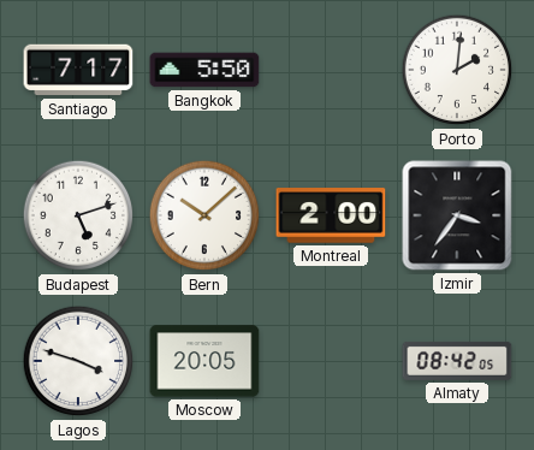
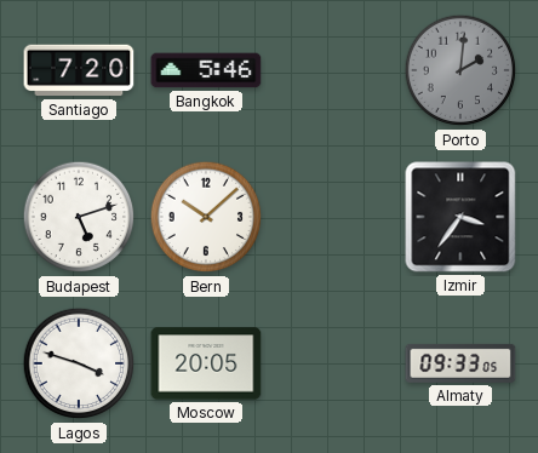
Santiago: 7:17 -> 7:20
Bangkok: 5:50 -> 5:46
Porto dial: white -> grey
Montreal: 2:00 -> none
Almaty: 08:42 -> 09:33
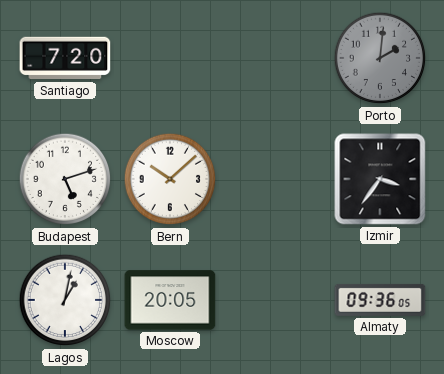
Bangkok: 5:46 -> none
Lagos: 3:48 -> 1:02
Almaty: 09:33 -> 09:36
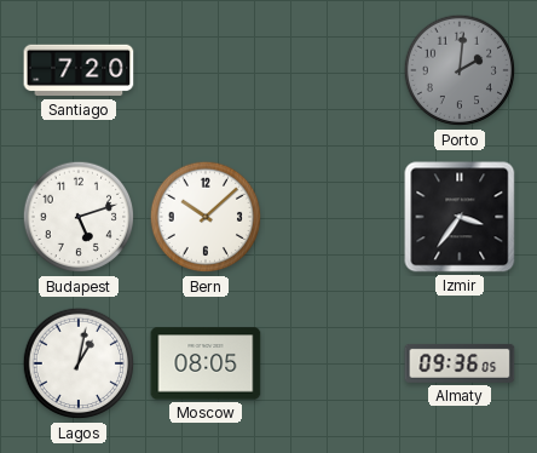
Moscow: 20:05 -> 08:05
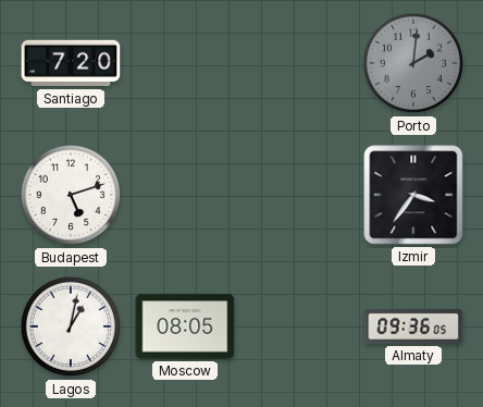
Bern: 10:08 -> none
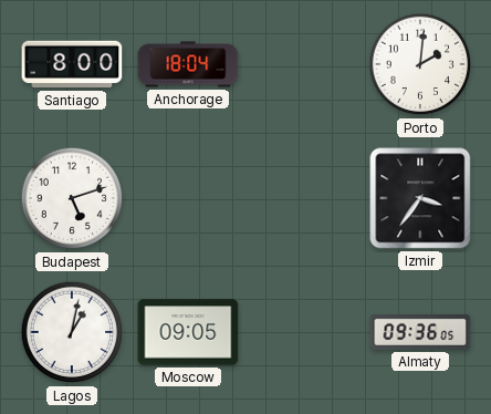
Santiago: 7:20 -> 8:00
Anchorage: none -> 18:04
Porto dial: grey -> white
Moscow: 08:05 -> 09:05
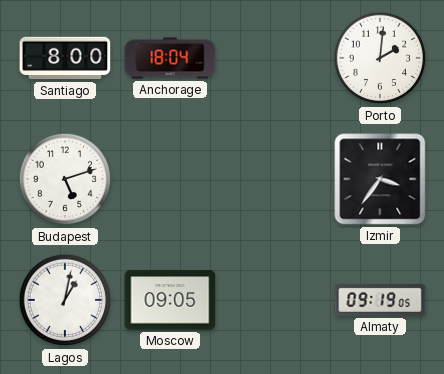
Almaty: 09:36 -> 09:19
